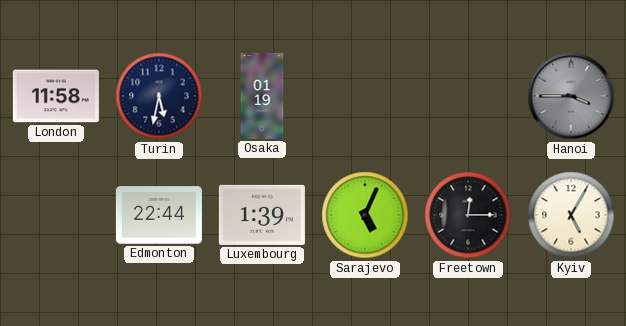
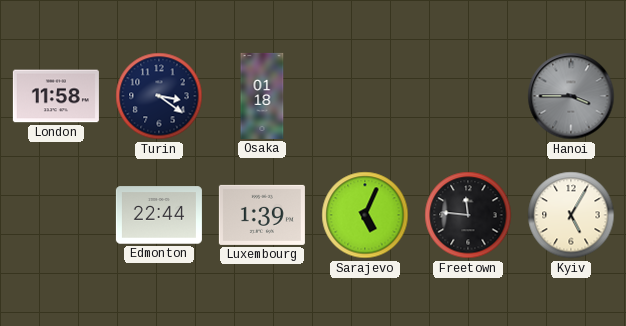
Turin: 5:32 -> 3:21
Osaka: 01:19 -> 01:18
Freetown: 12:15 -> 11:46
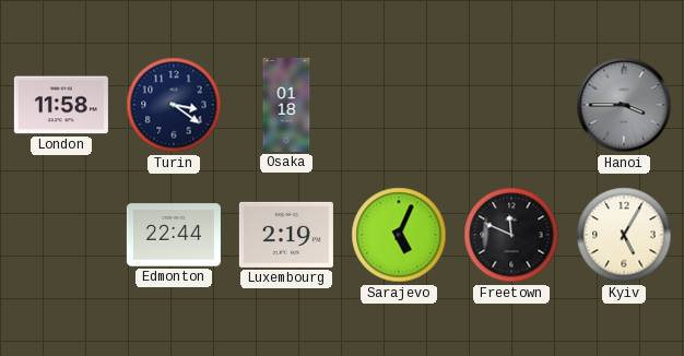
Luxembourg: 1:39 -> 2:19
Freetown: 11:46 -> 11:49
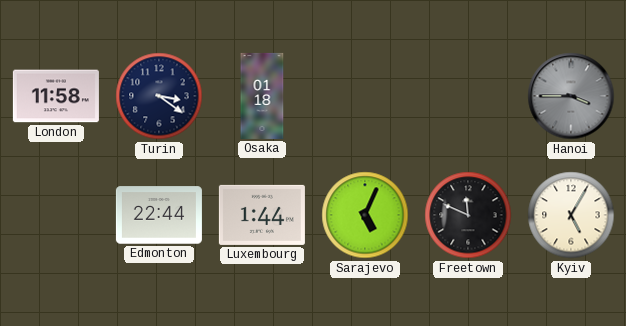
Luxembourg: 2:19 -> 1:44
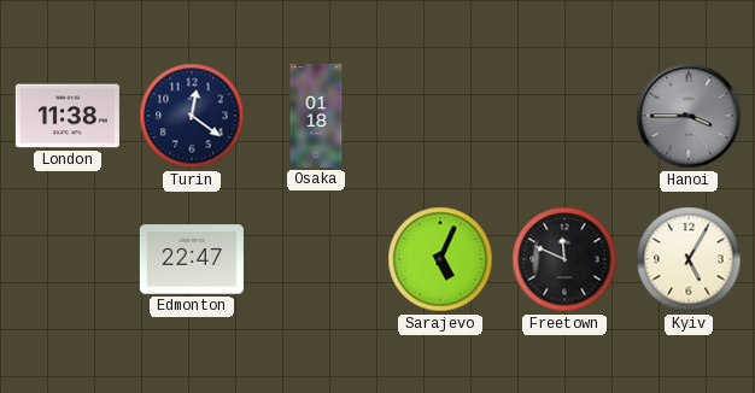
London: 11:58 -> 11:38
Turin: 3:21 -> 12:21
Edmonton: 22:44 -> 22:47
Luxembourg: 1:44 -> none
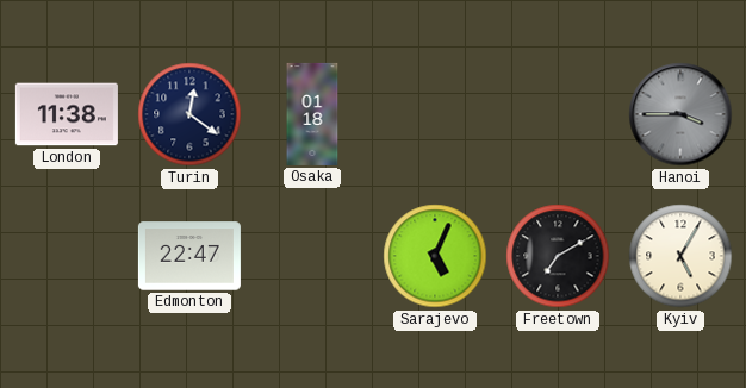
Freetown: 11:49 -> 7:10
